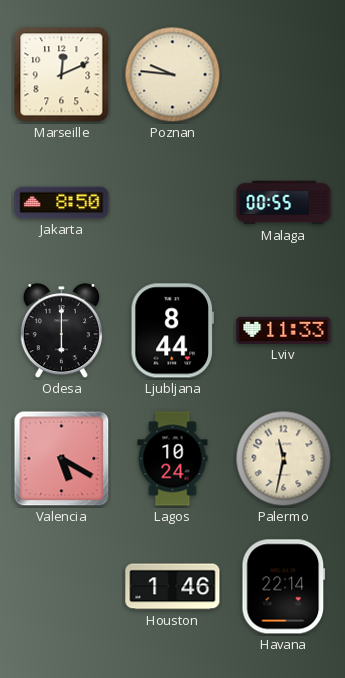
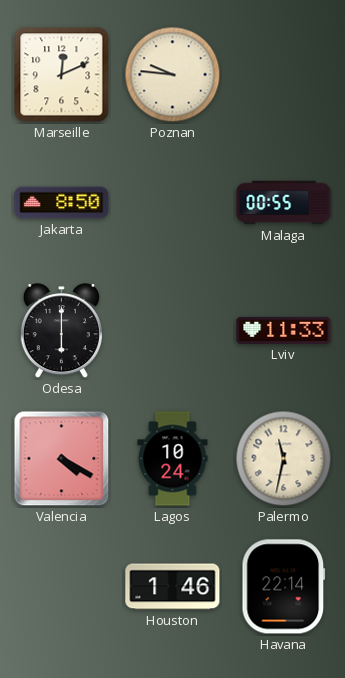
Ljubljana: 8:44 -> none
Valencia: 5:20 -> 4:20
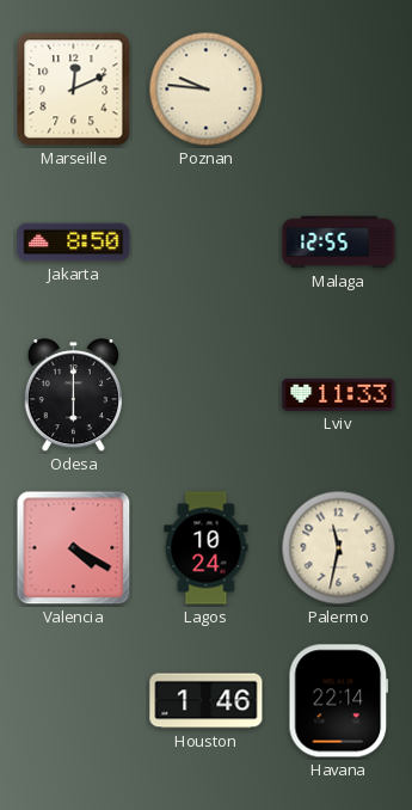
Malaga: 00:55 -> 12:55
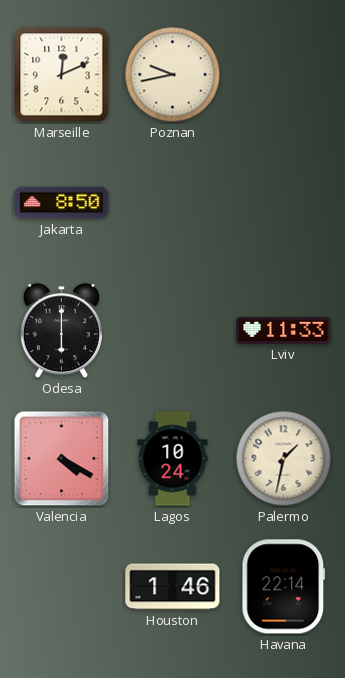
Poznan: 9:46 -> 9:43
Malaga: 12:55 -> none
Palermo: 11:32 -> 1:32
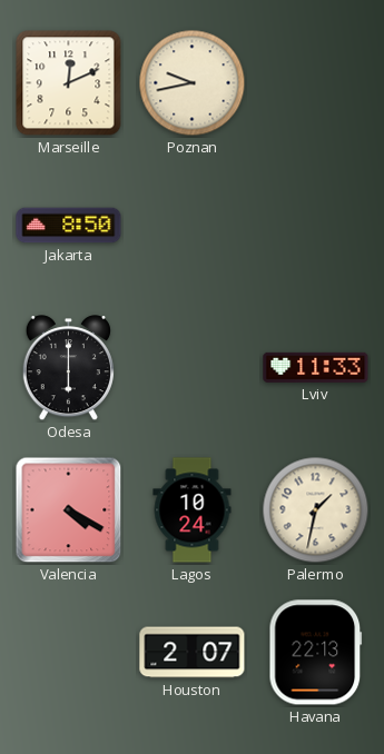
Houston: 1:46 -> 2:07
Havana: 22:14 -> 22:13
